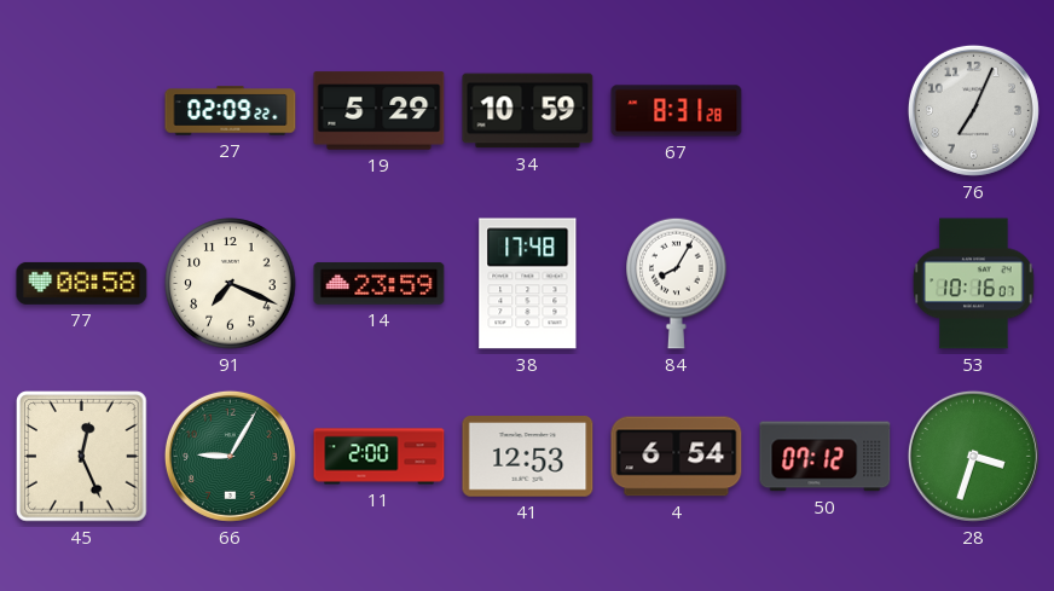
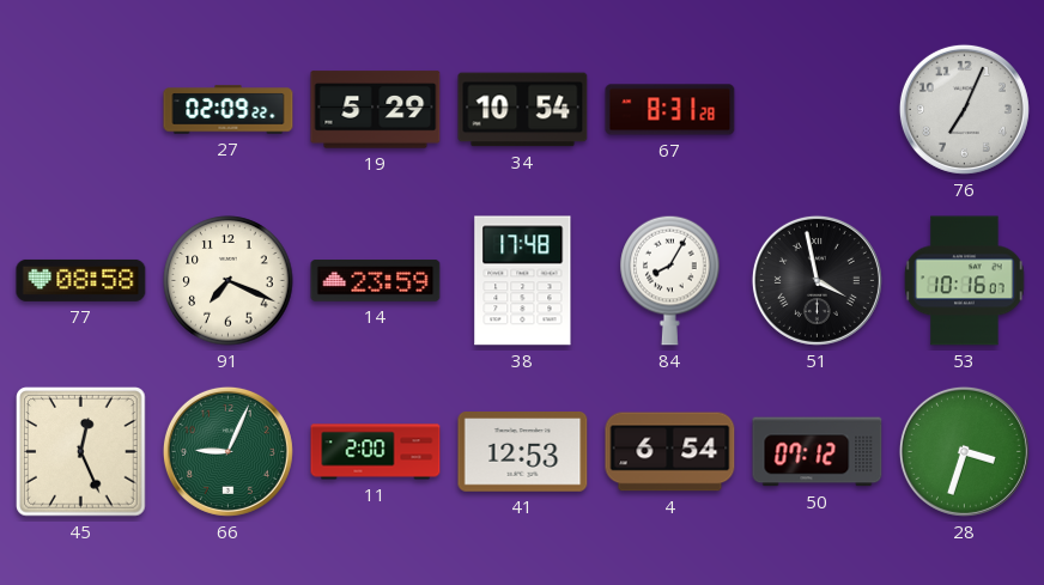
34: 10:59 -> 10:54
51: none -> 3:58
66: 9:05 -> 9:04
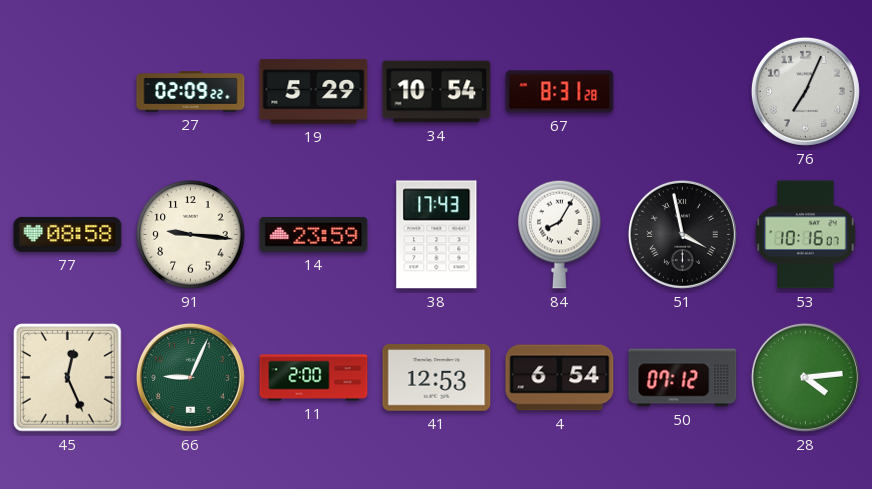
91: 7:19 -> 9:16
38: 17:48 -> 17:43
28: 3:33 -> 4:14
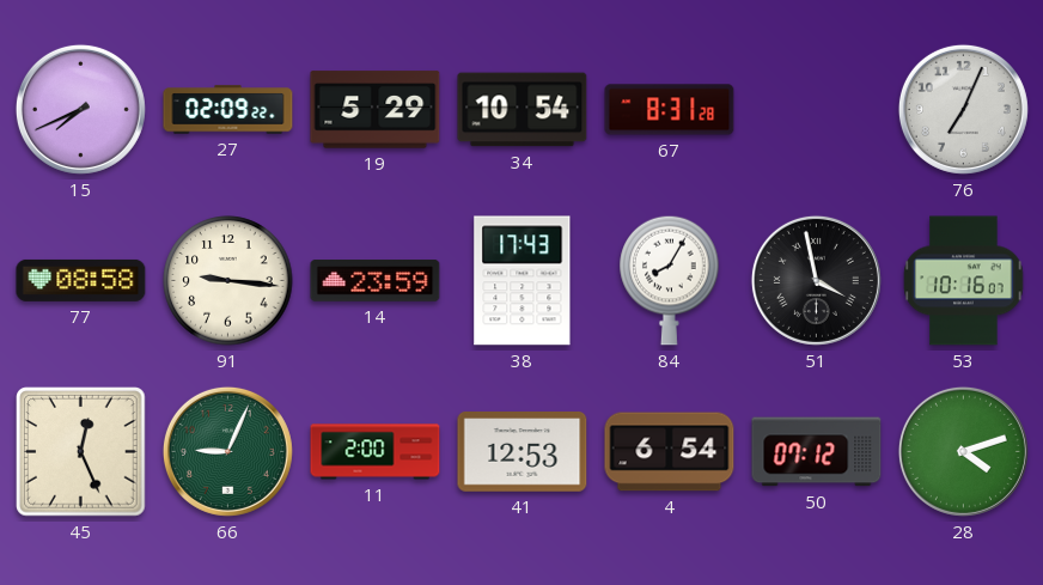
15: none -> 7:41
28: 4:14 -> 4:12
